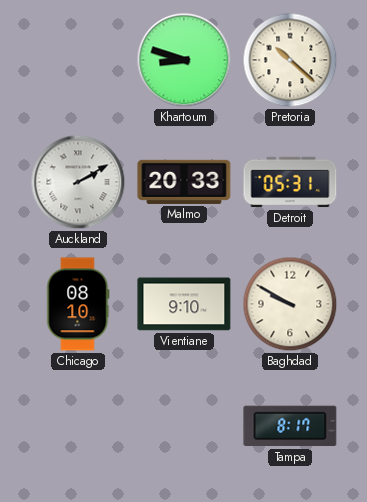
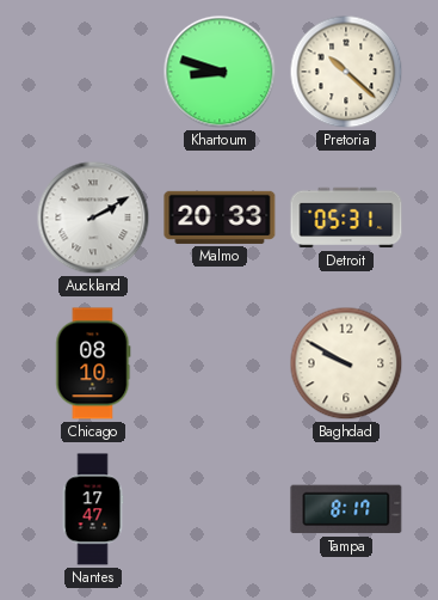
Vientiane: 9:10 -> none
Nantes: none -> 17:47
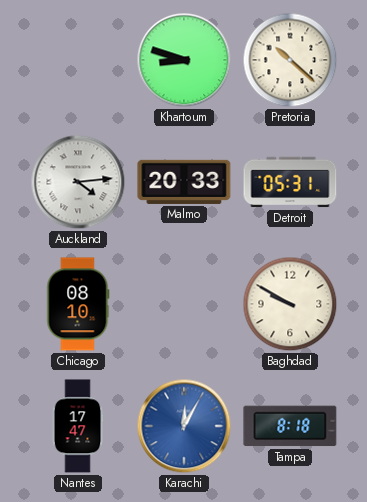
Auckland: 2:10 -> 4:14
Karachi: none -> 12:05
Tampa: 8:17 -> 8:18
